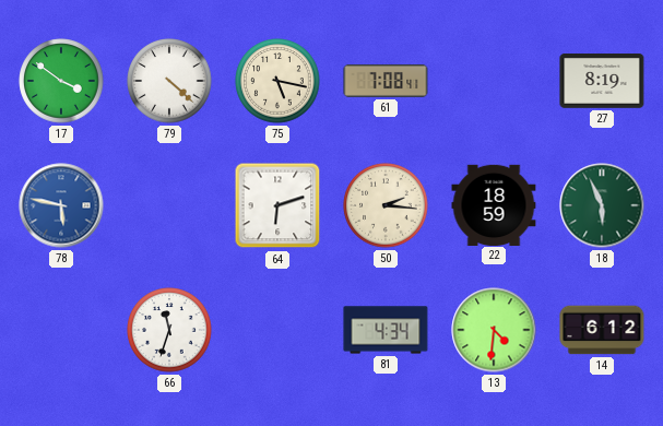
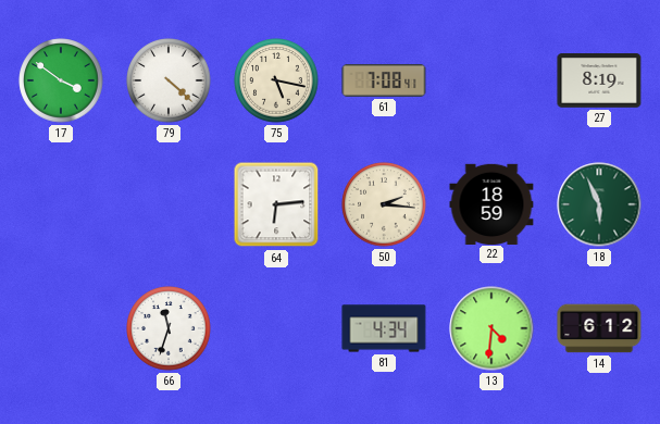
78: 5:47 -> none
64: 6:12 -> 6:14
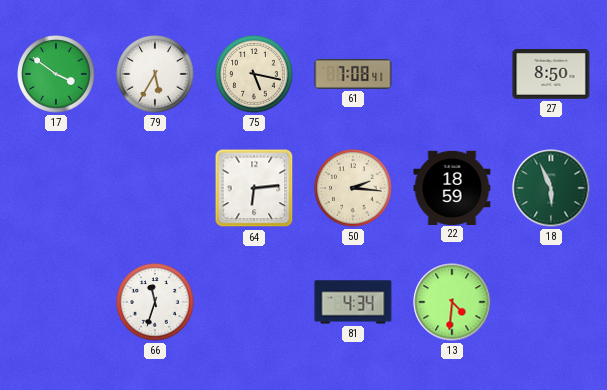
79: 4:22 -> 5:35
27: 8:19 -> 8:50
14: 6:12 -> none
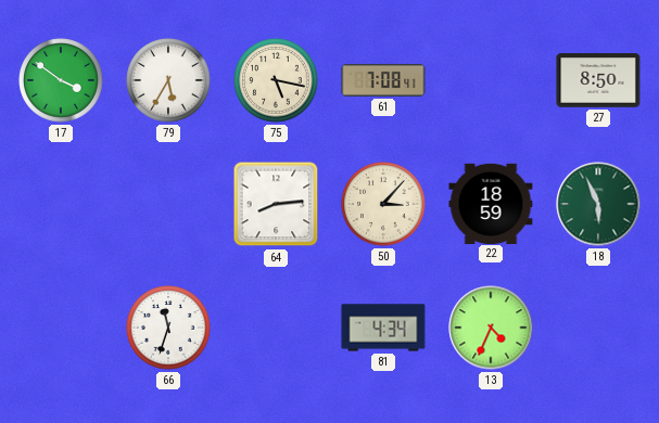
64: 6:14 -> 8:14
50: 2:16 -> 3:07
13: 4:31 -> 4:34
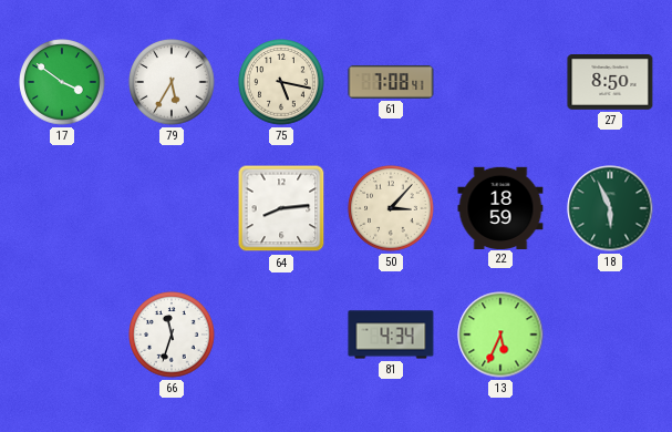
13: 4:34 -> 5:34
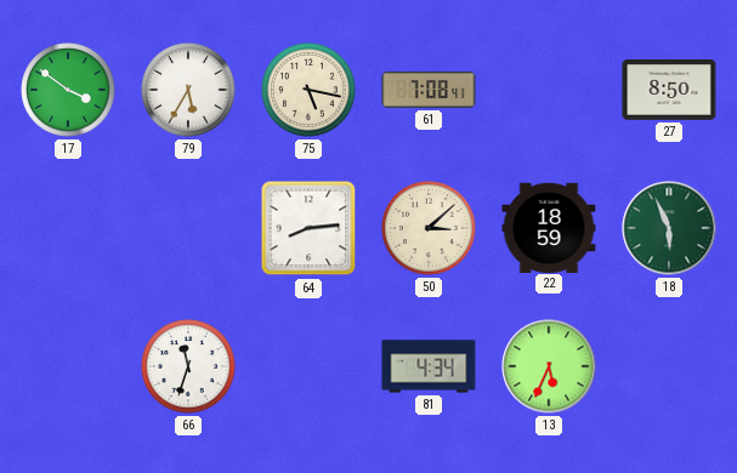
50: 3:07 -> 3:08
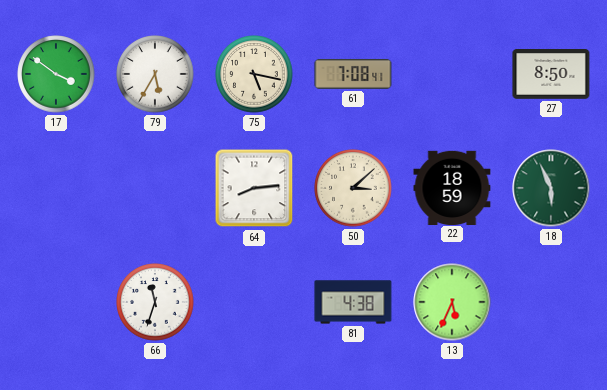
81: 4:34 -> 4:38
